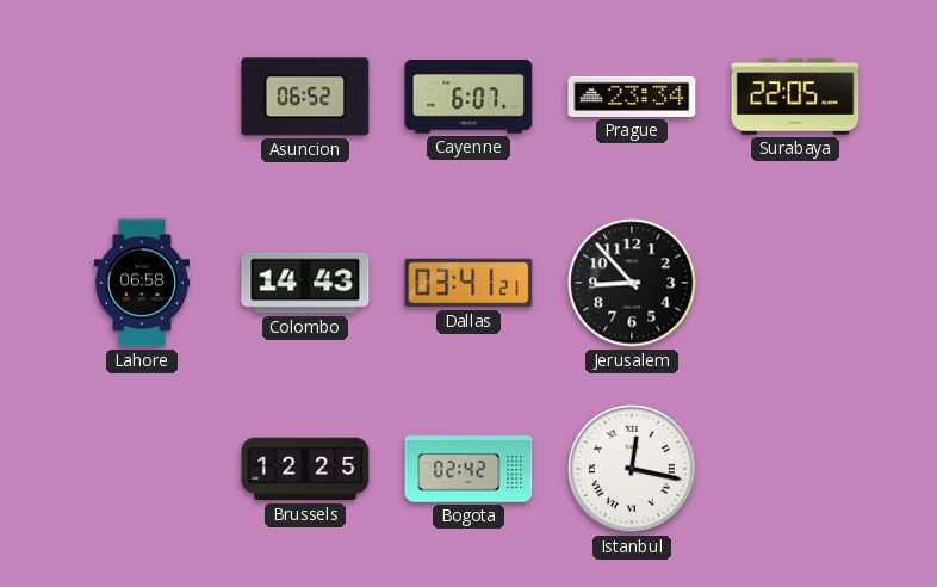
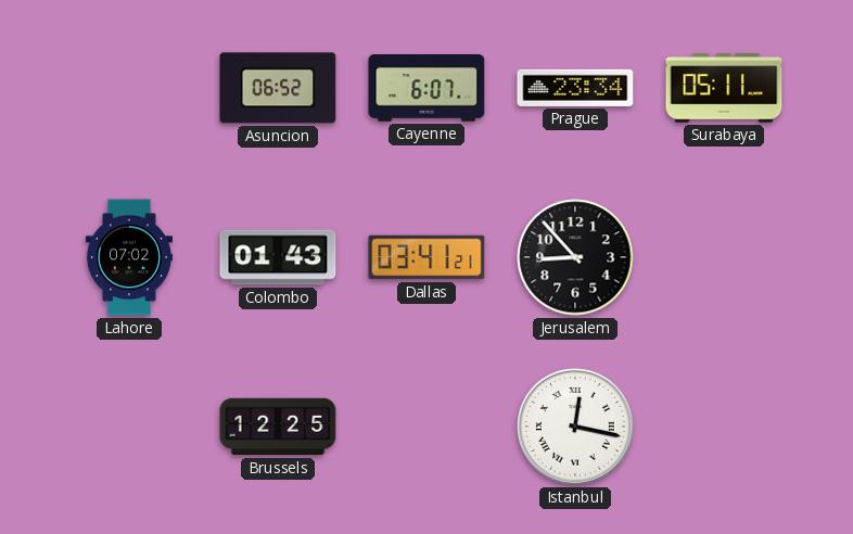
Surabaya: 22:05 -> 05:11
Lahore: 06:58 -> 07:02
Colombo: 14:43 -> 01:43
Bogota: 02:42 -> none
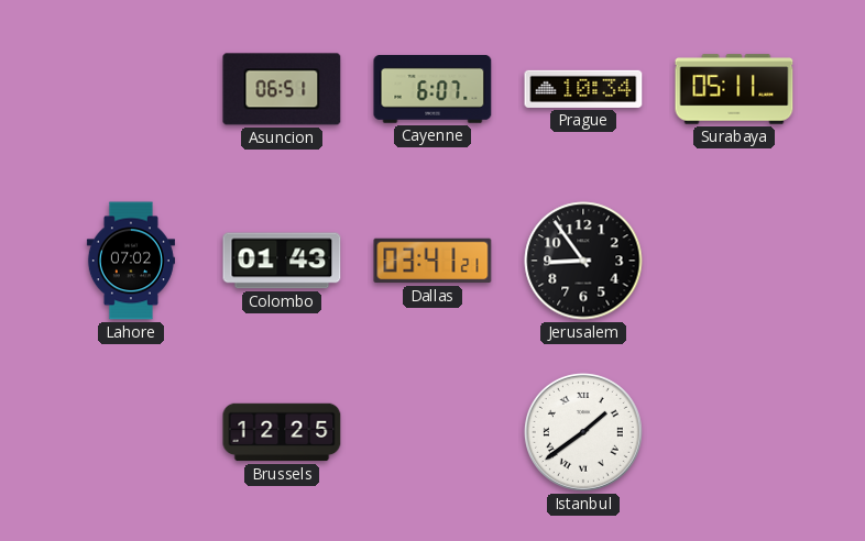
Asuncion: 06:52 -> 06:51
Prague: 23:34 -> 10:34
Jerusalem: 8:53 -> 8:54
Istanbul: 12:17 -> 1:39
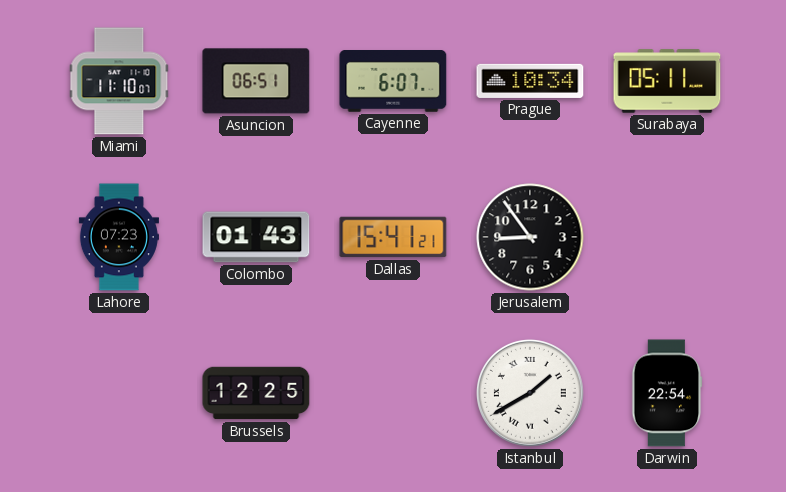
Miami: none -> 11:10
Lahore: 07:02 -> 07:23
Dallas: 03:41 -> 15:41
Istanbul: 1:39 -> 1:40
Darwin: none -> 22:54
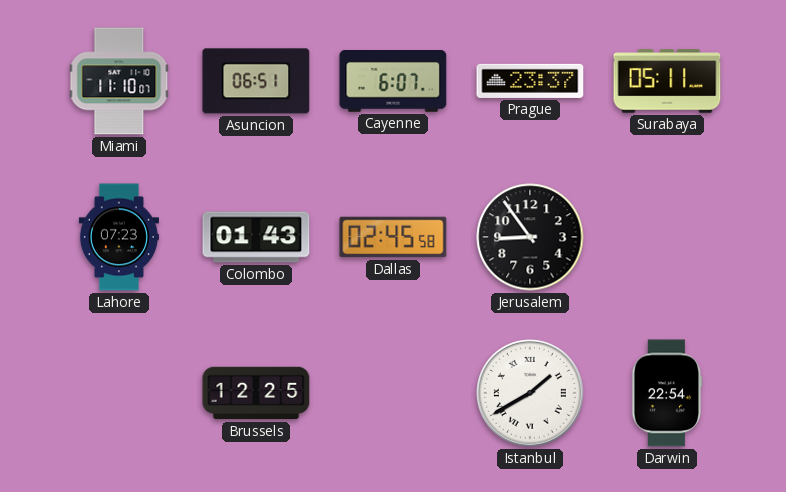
Prague: 10:34 -> 23:37
Dallas: 15:41 -> 02:45
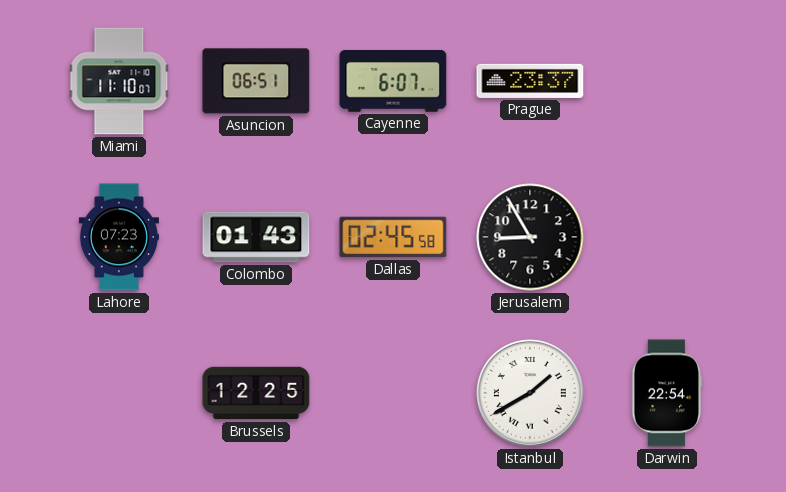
Surabaya: 05:11 -> none
Jerusalem: 8:54 -> 8:55
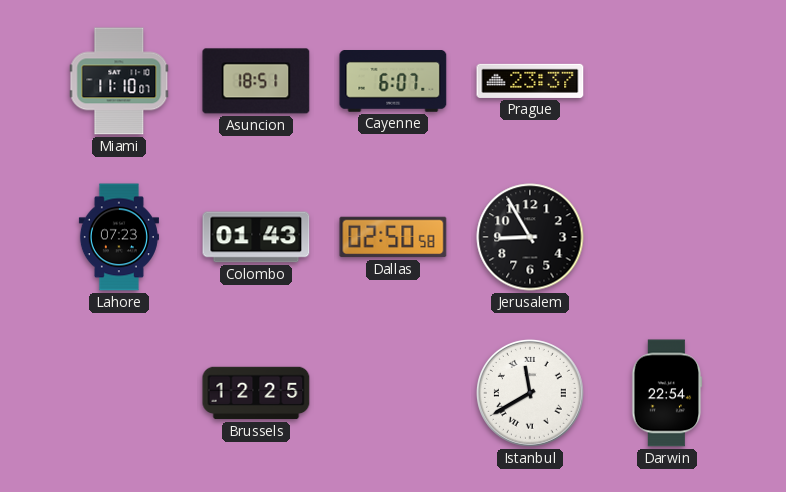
Asuncion: 06:51 -> 18:51
Dallas: 02:45 -> 02:50
Istanbul: 1:40 -> 11:40
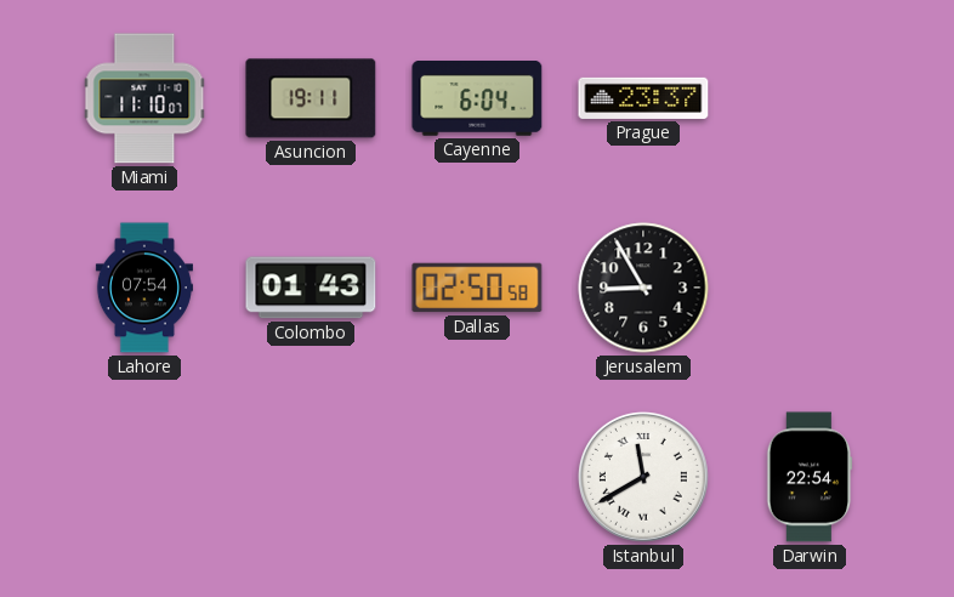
Asuncion: 18:51 -> 19:11
Cayenne: 6:07 -> 6:04
Lahore: 07:23 -> 07:54
Brussels: 12:25 -> none
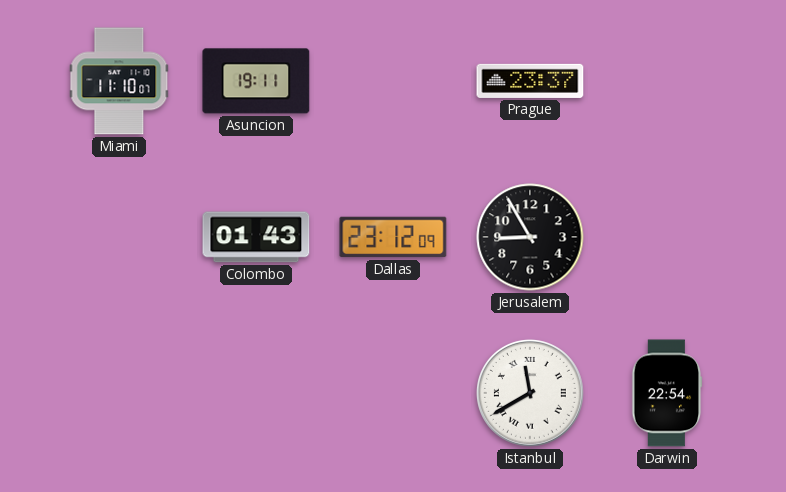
Cayenne: 6:04 -> none
Lahore: 07:54 -> none
Dallas: 02:50 -> 23:12
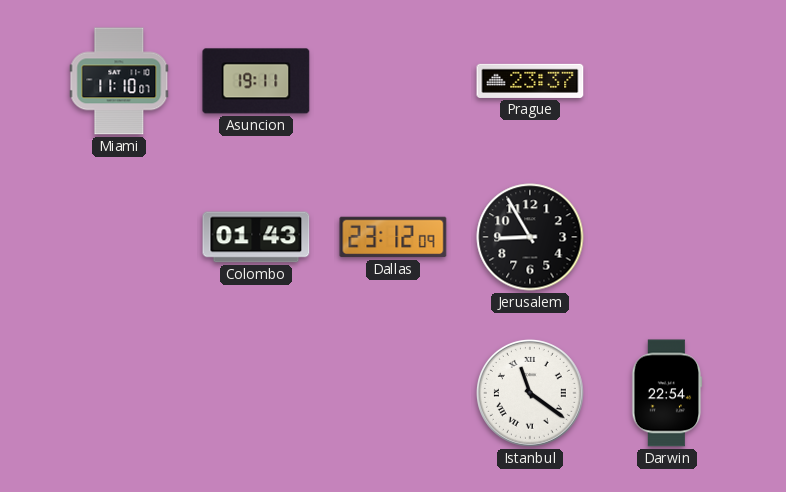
Istanbul: 11:40 -> 11:21
